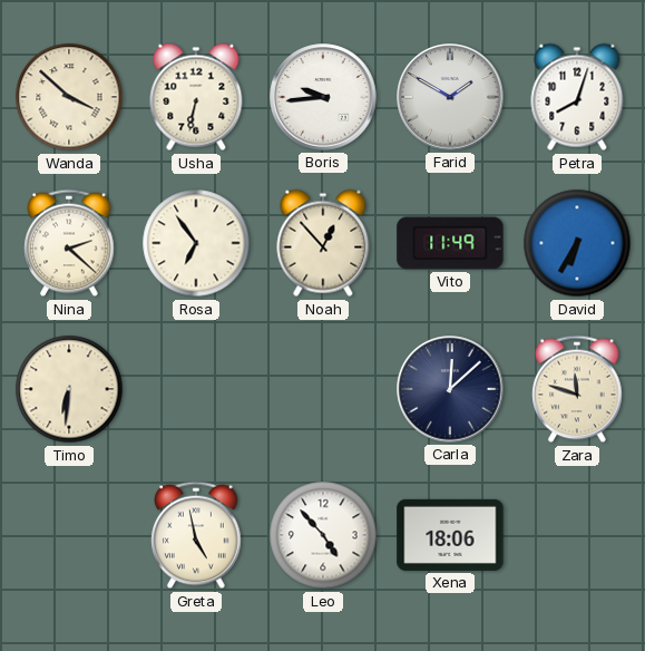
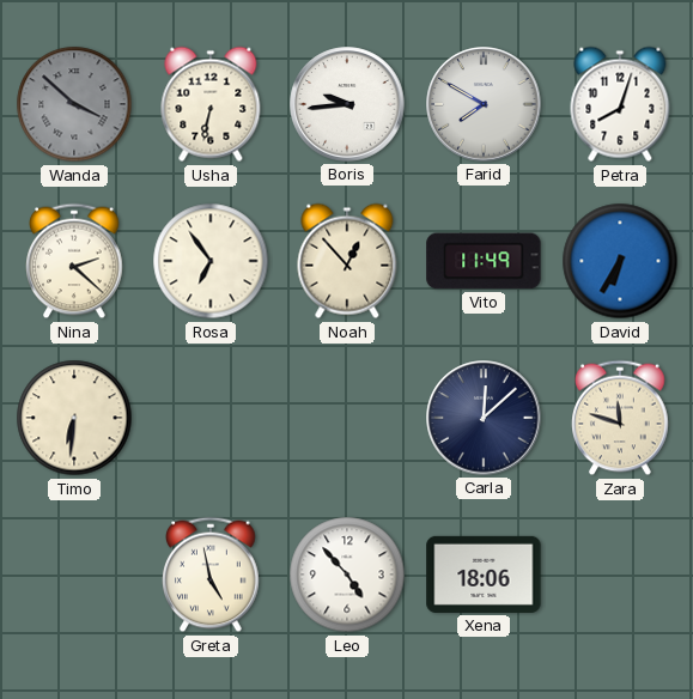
Wanda dial: cream -> grey
Farid: 1:50 -> 7:50
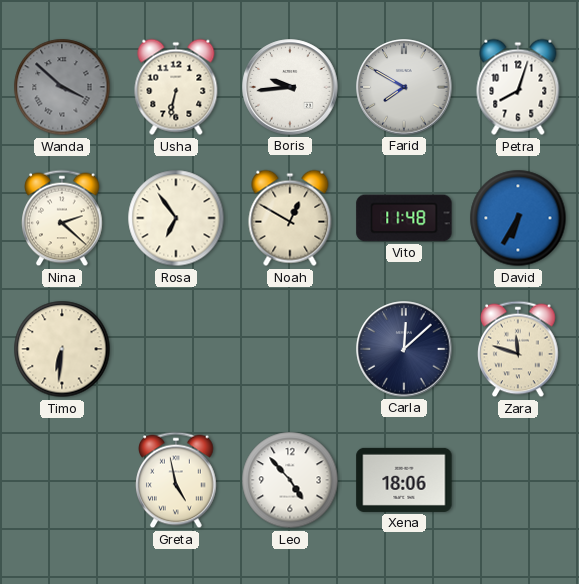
Noah: 12:53 -> 12:50
Vito: 11:49 -> 11:48
